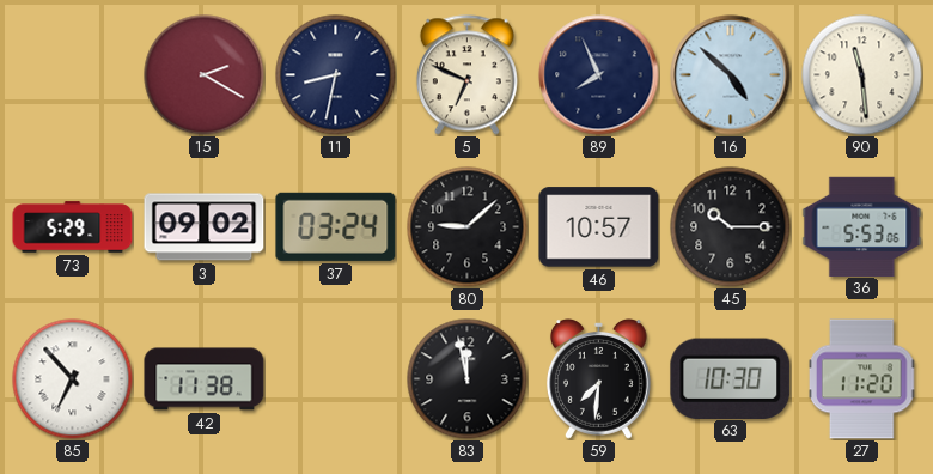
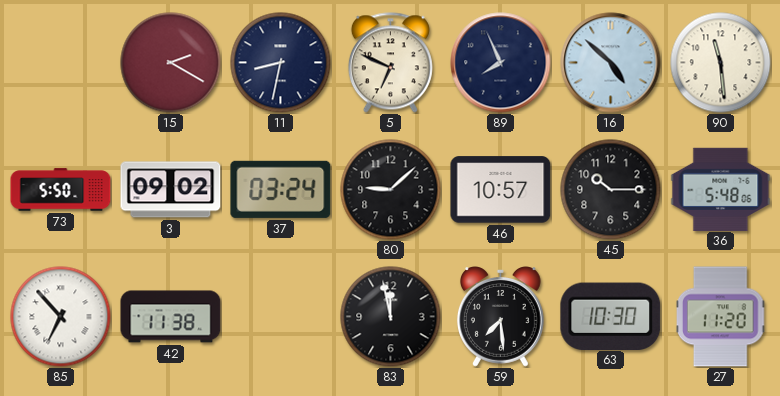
73: 5:29 -> 5:50
36: 5:53 -> 5:48
59: 7:31 -> 7:29
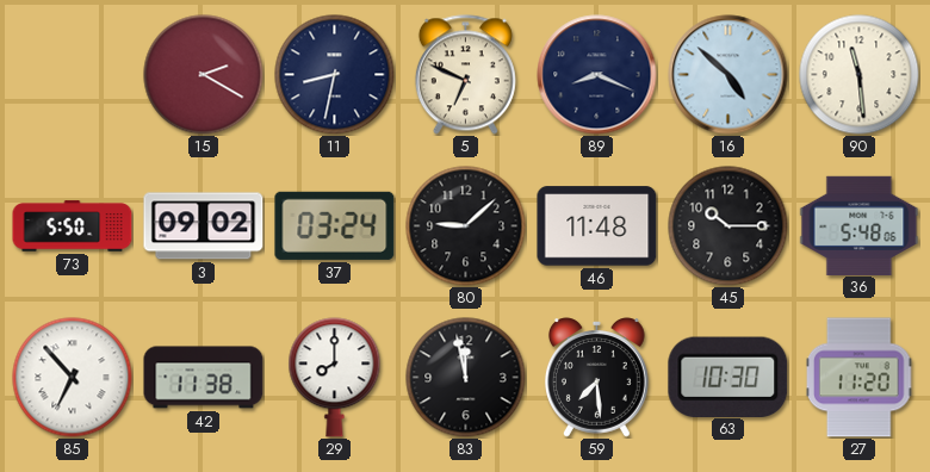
89: 7:56 -> 8:19
46: 10:57 -> 11:48
29: none -> 8:00
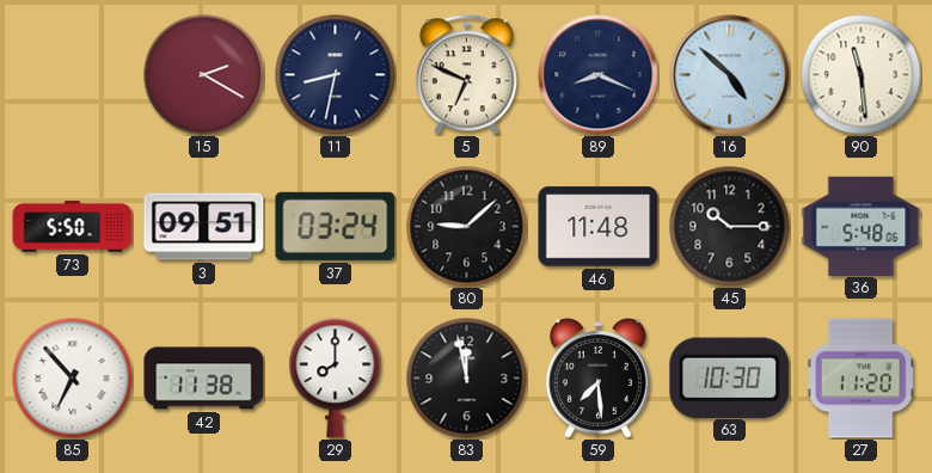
3: 09:02 -> 09:51
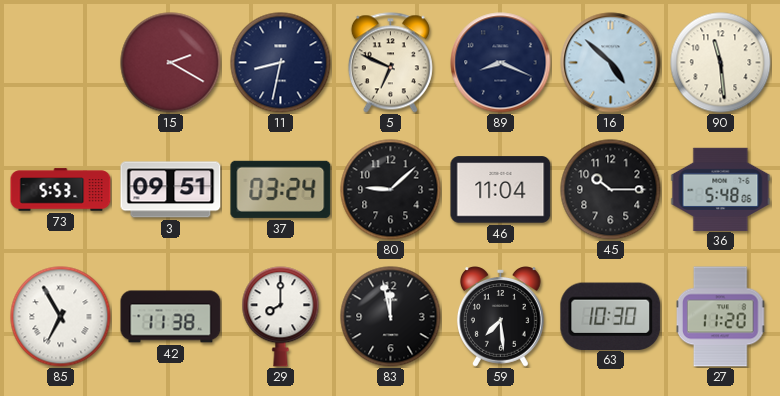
73: 5:50 -> 5:53
46: 11:48 -> 11:04
85: 6:53 -> 6:55
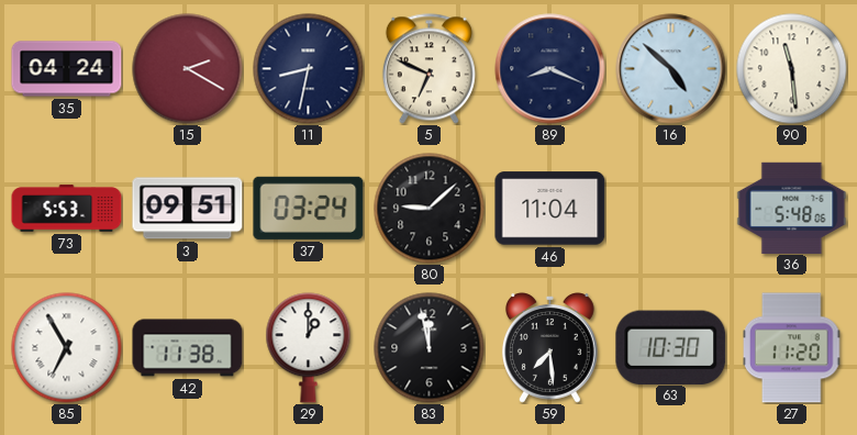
35: none -> 04:24
45: 10:15 -> none
29: 8:00 -> 1:00
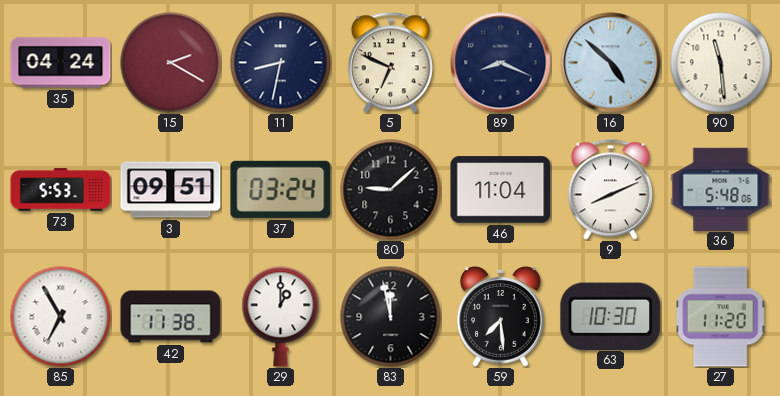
9: none -> 8:11
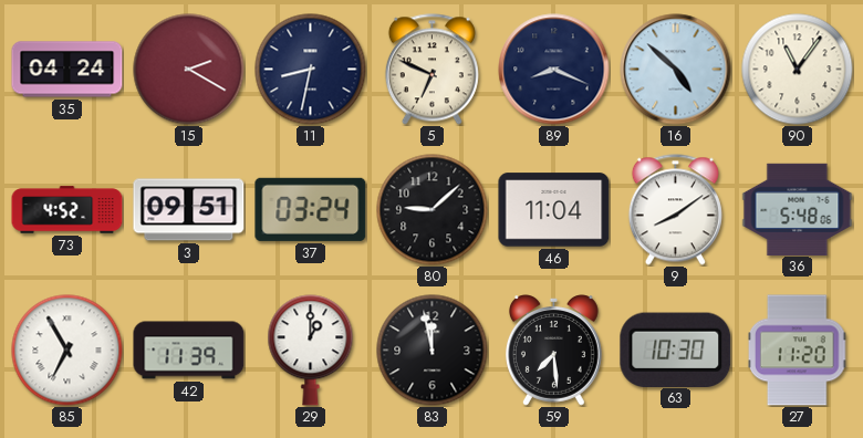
90: 11:29 -> 11:06
73: 5:53 -> 4:52
9: 8:11 -> 8:09
42: 11:38 -> 11:39
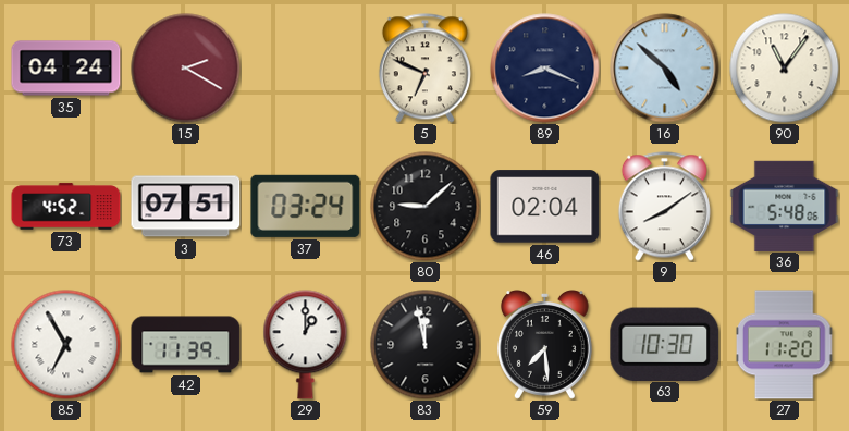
11: 8:32 -> none
3: 09:51 -> 07:51
46: 11:04 -> 02:04
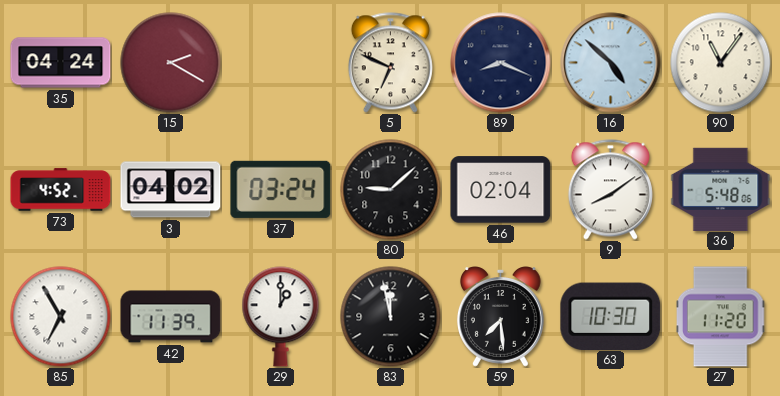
3: 07:51 -> 04:02
